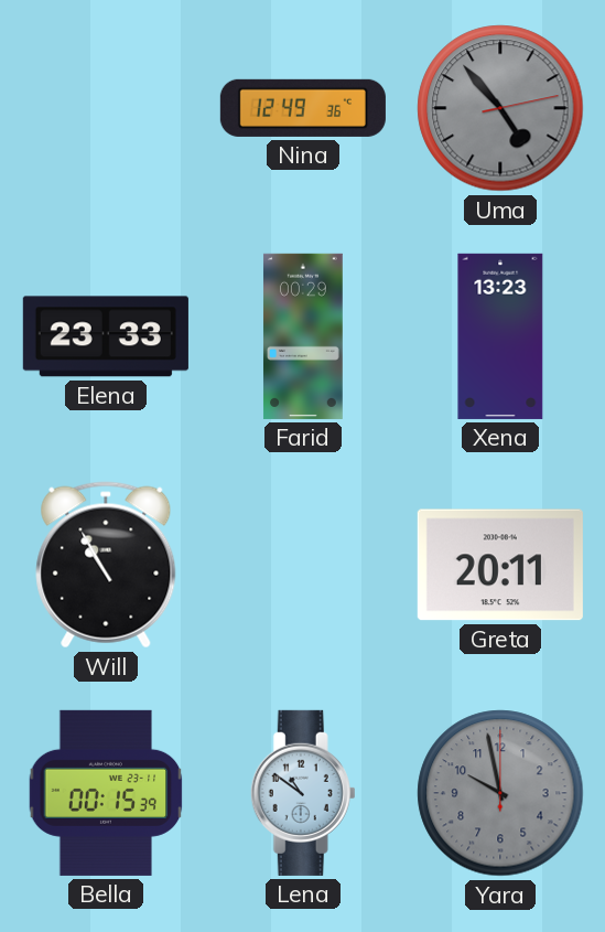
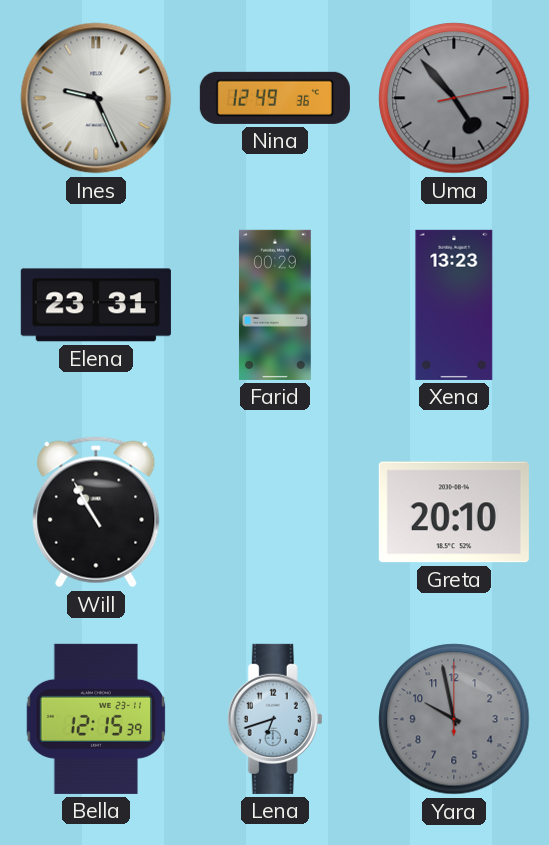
Ines: none -> 9:26
Elena: 23:33 -> 23:31
Greta: 20:11 -> 20:10
Bella: 00:15 -> 12:15
Lena: 10:51 -> 6:42
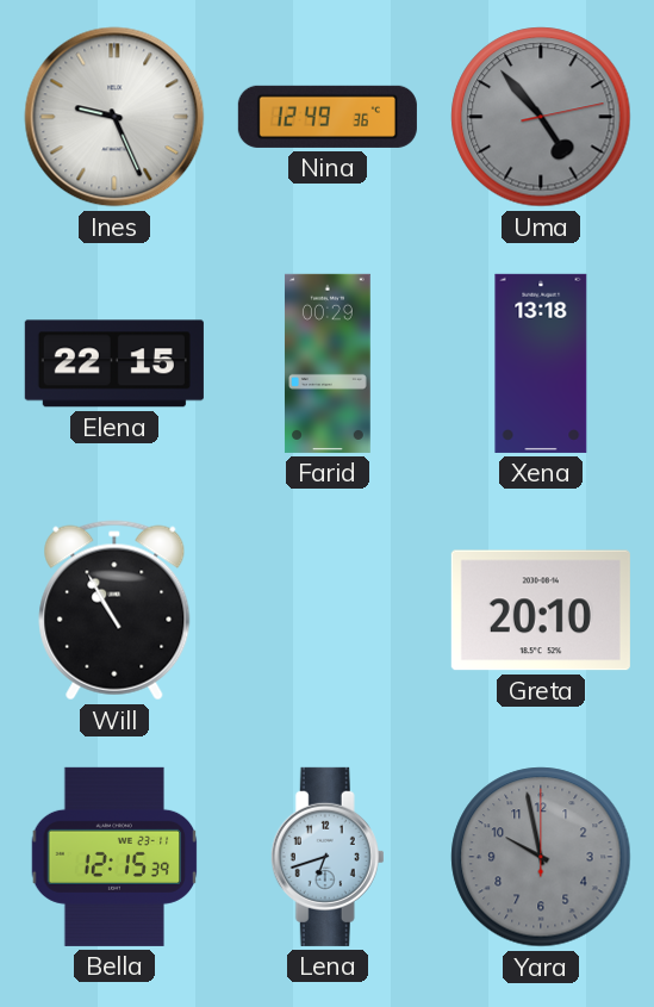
Elena: 23:31 -> 22:15
Xena: 13:23 -> 13:18
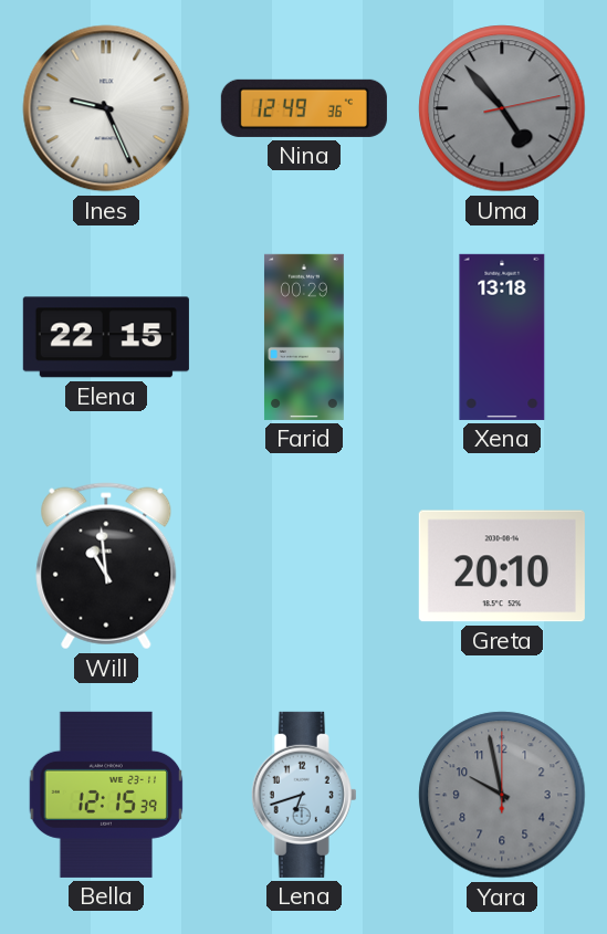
Will: 10:55 -> 10:59
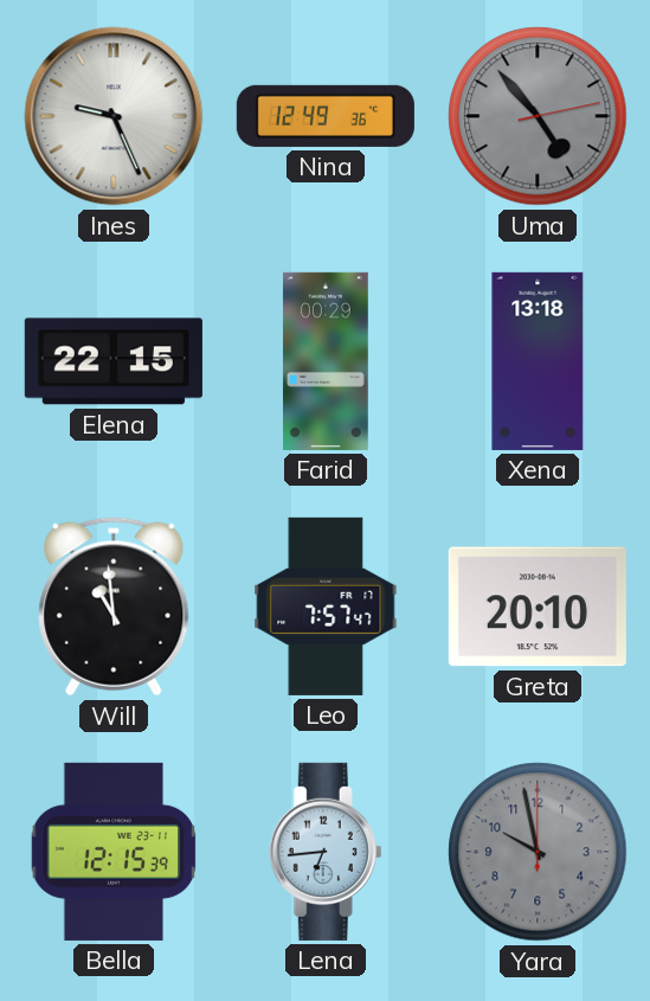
Leo: none -> 7:57
Lena: 6:42 -> 6:44
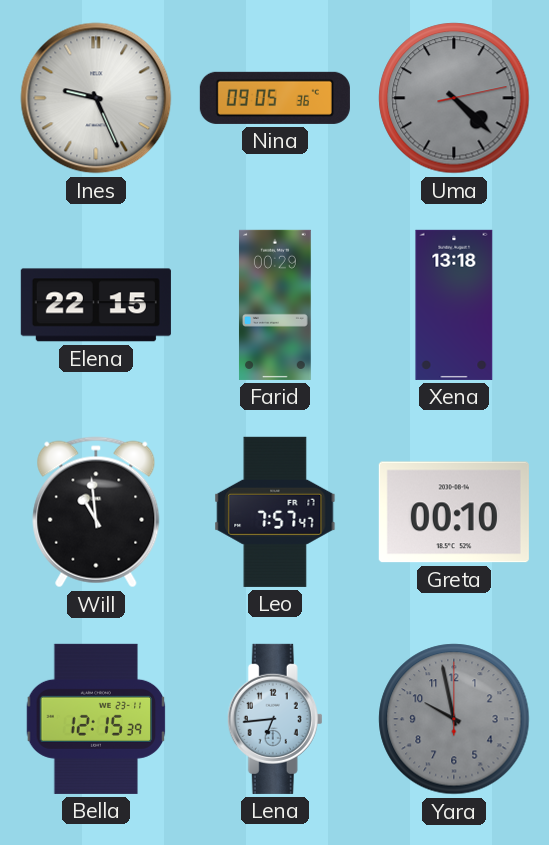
Nina: 12:49 -> 09:05
Uma: 4:53 -> 4:22
Greta: 20:10 -> 00:10
